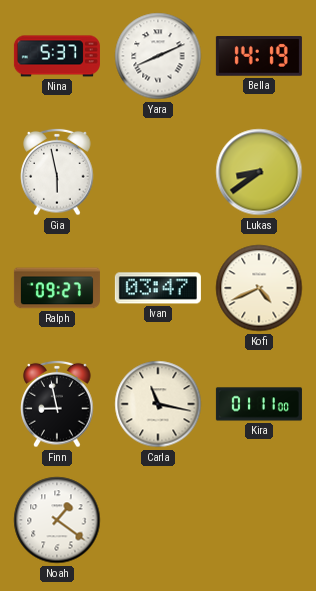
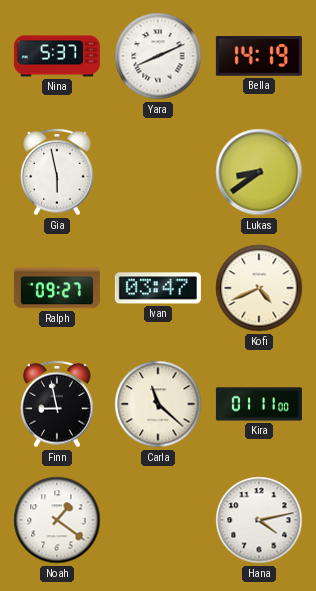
Carla: 11:17 -> 11:22
Hana: none -> 4:13
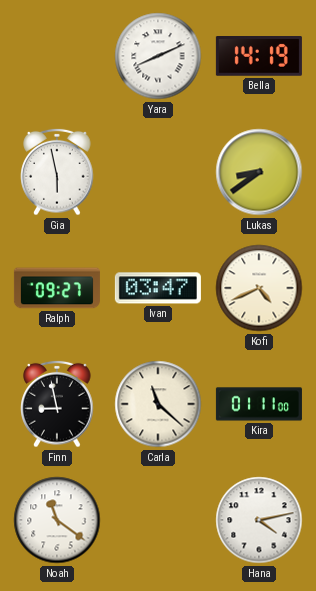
Nina: 5:37 -> none
Noah: 1:21 -> 11:21
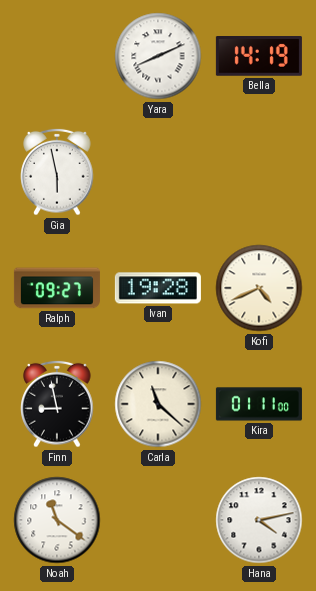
Lukas: 8:39 -> none
Ivan: 03:47 -> 19:28
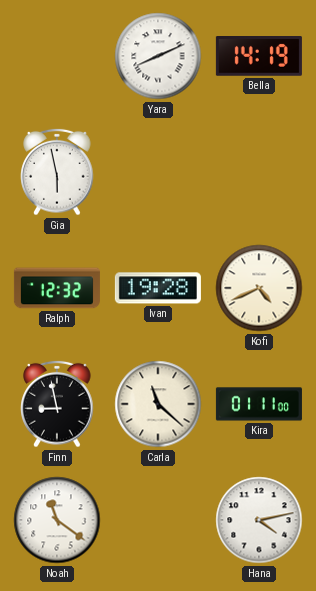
Ralph: 09:27 -> 12:32
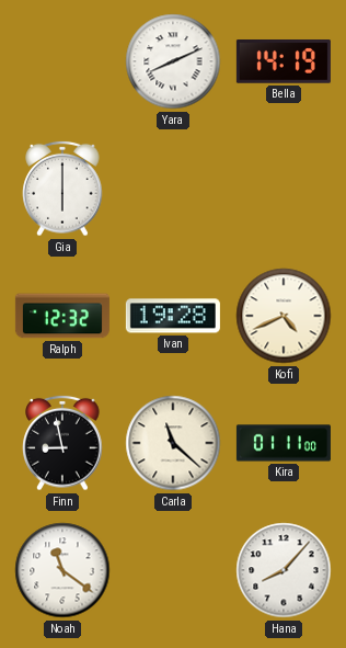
Gia: 5:58 -> 6:00
Hana: 4:13 -> 8:07
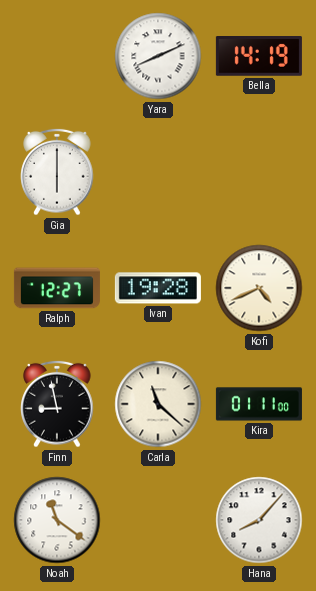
Ralph: 12:32 -> 12:27
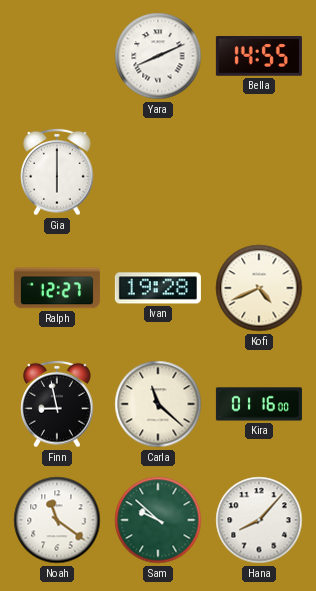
Bella: 14:19 -> 14:55
Kira: 01:11 -> 01:16
Sam: none -> 9:52
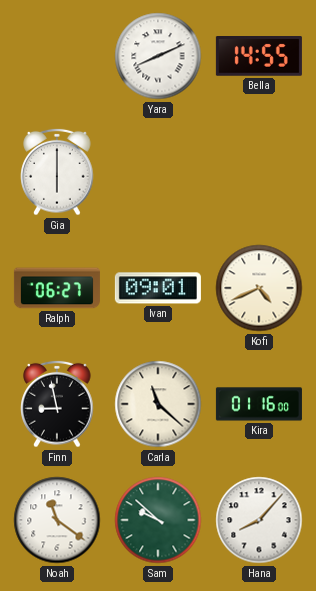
Ralph: 12:27 -> 06:27
Ivan: 19:28 -> 09:01
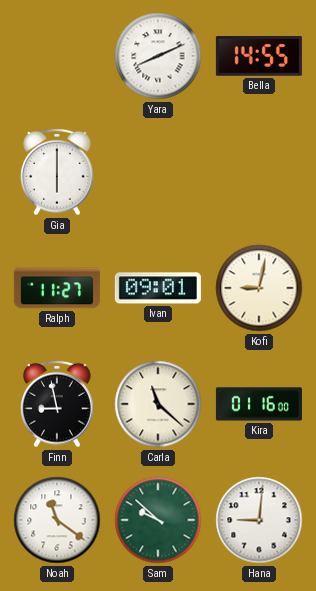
Ralph: 06:27 -> 11:27
Kofi: 4:41 -> 9:02
Hana: 8:07 -> 9:01
